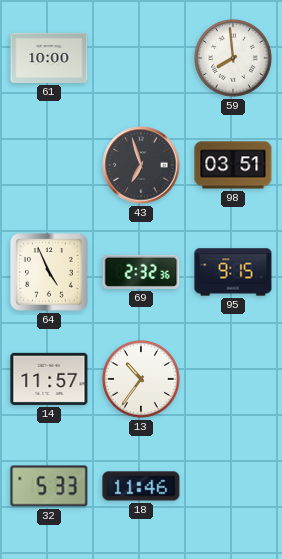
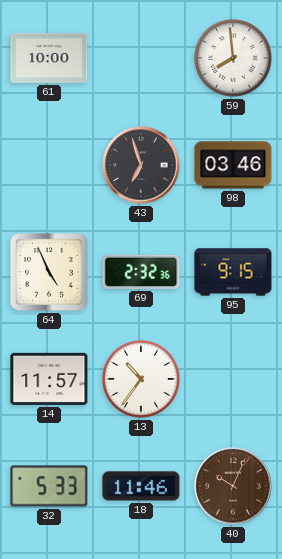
98: 03:51 -> 03:46
40: none -> 10:04
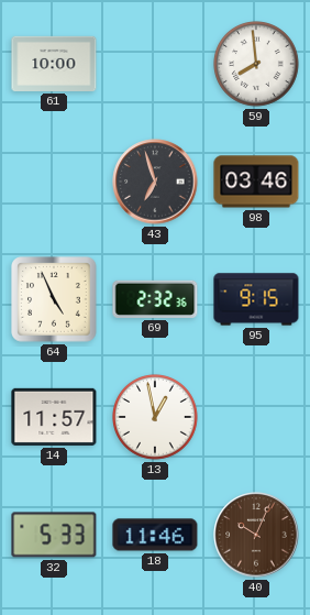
13: 10:36 -> 12:58
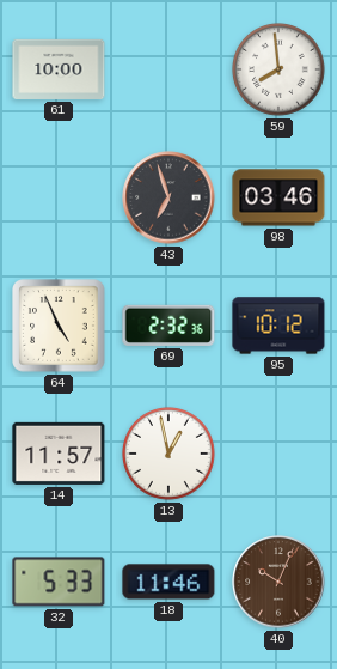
95: 9:15 -> 10:12
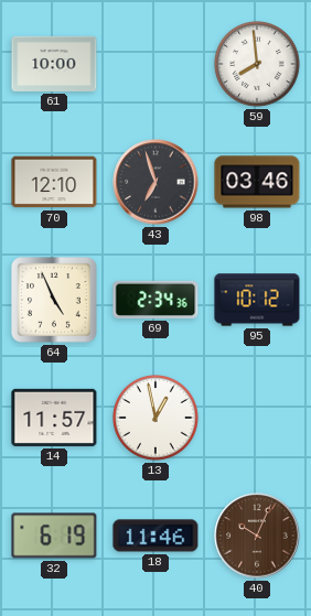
70: none -> 12:10
69: 2:32 -> 2:34
32: 5:33 -> 6:19
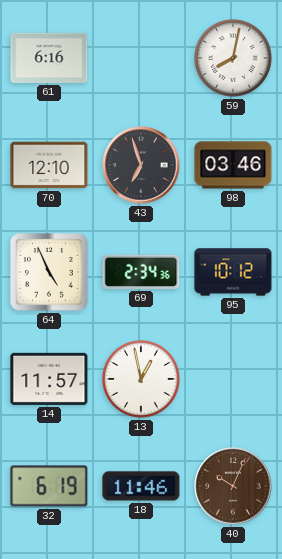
61: 10:00 -> 6:16
59: 7:59 -> 8:02
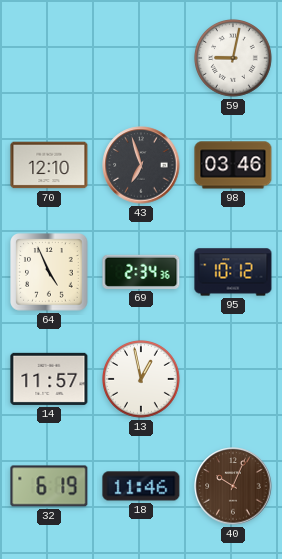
61: 6:16 -> none
59: 8:02 -> 9:02
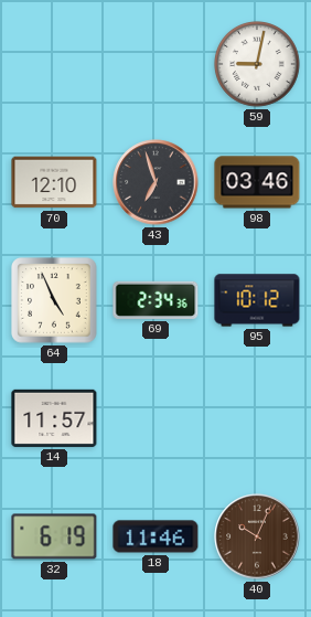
13: 12:58 -> none
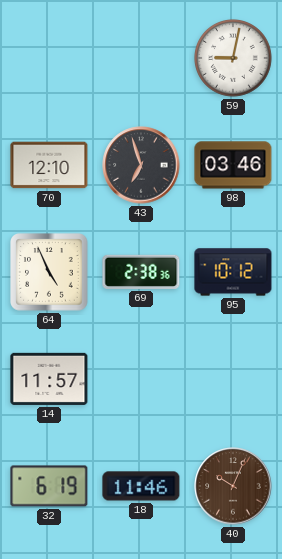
69: 2:34 -> 2:38
